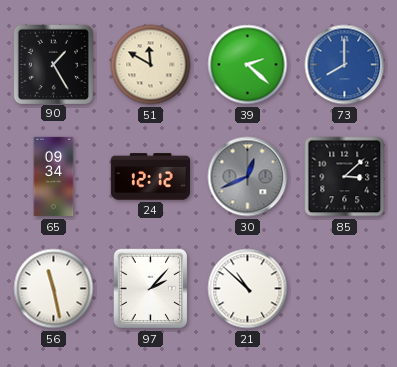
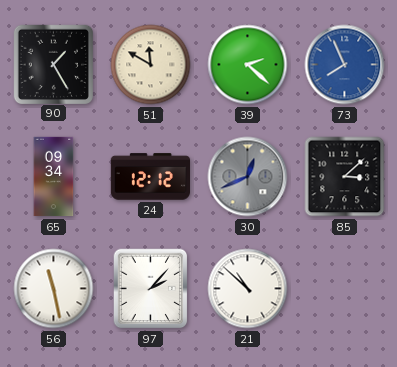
73: 8:00 -> 7:56
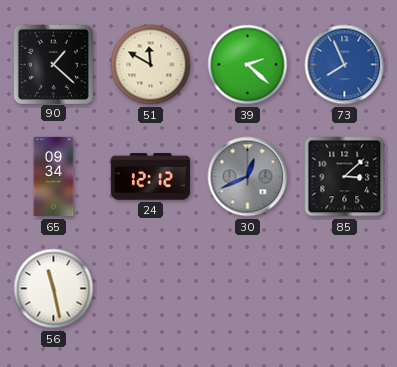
90: 1:25 -> 1:22
97: 2:07 -> none
21: 10:52 -> none
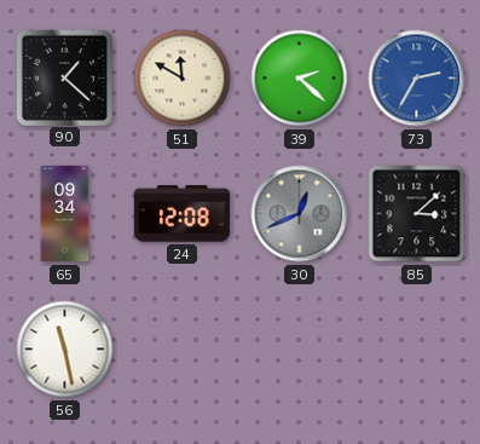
73: 7:56 -> 2:35
24: 12:12 -> 12:08
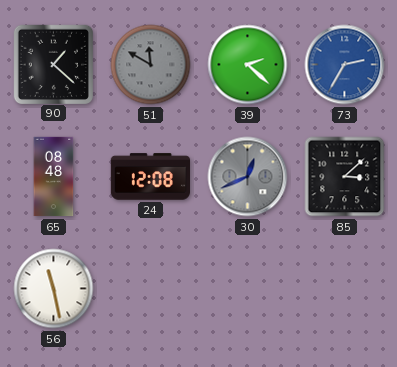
51 dial: cream -> grey
65: 09:34 -> 08:48
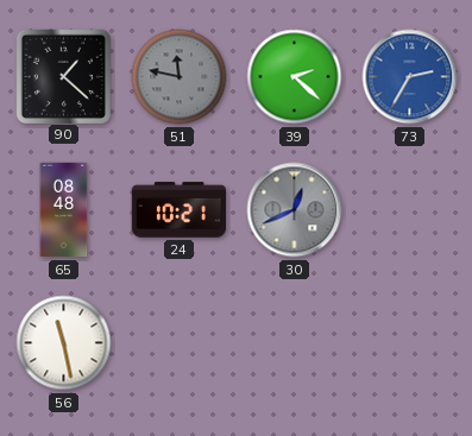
51: 11:50 -> 11:47
24: 12:08 -> 10:21
85: 3:08 -> none
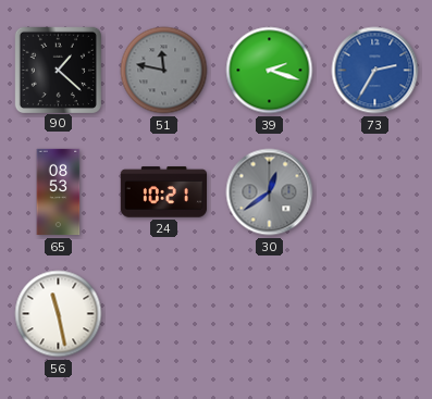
39: 2:22 -> 2:18
65: 08:48 -> 08:53
30: 12:41 -> 12:39
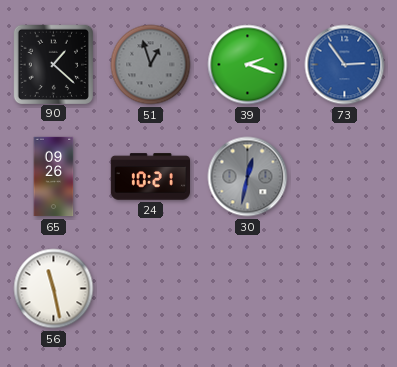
51: 11:47 -> 12:57
73: 2:35 -> 2:54
65: 08:53 -> 09:26
30: 12:39 -> 12:32
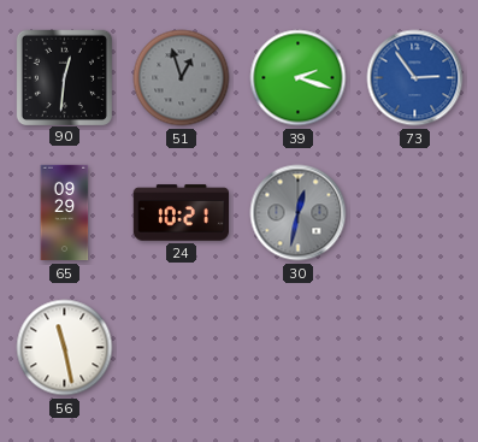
90: 1:22 -> 12:31
65: 09:26 -> 09:29
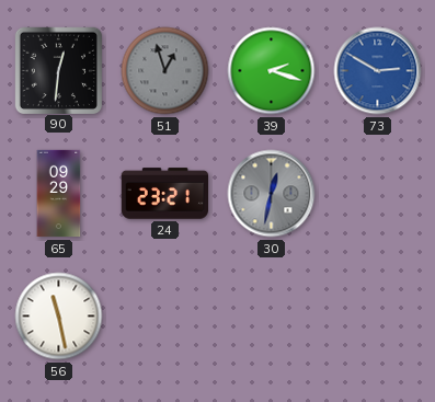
73: 2:54 -> 2:50
24: 10:21 -> 23:21
